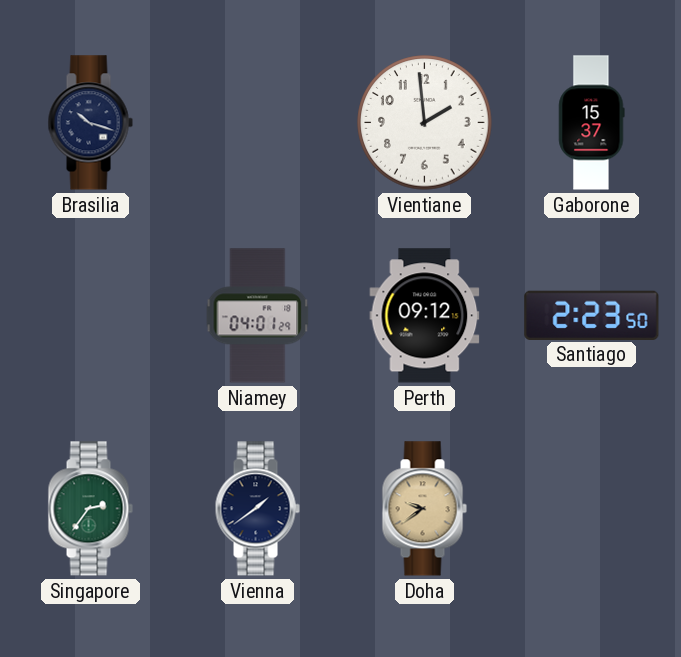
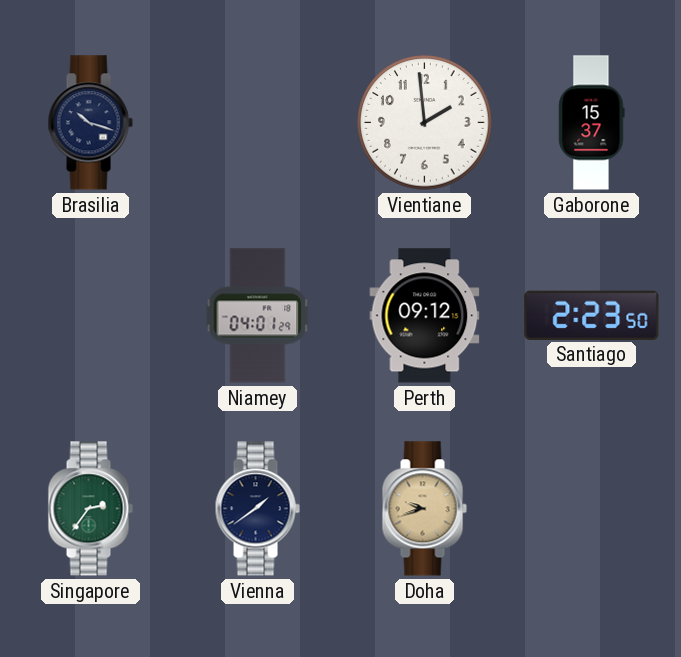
Doha: 9:39 -> 9:42
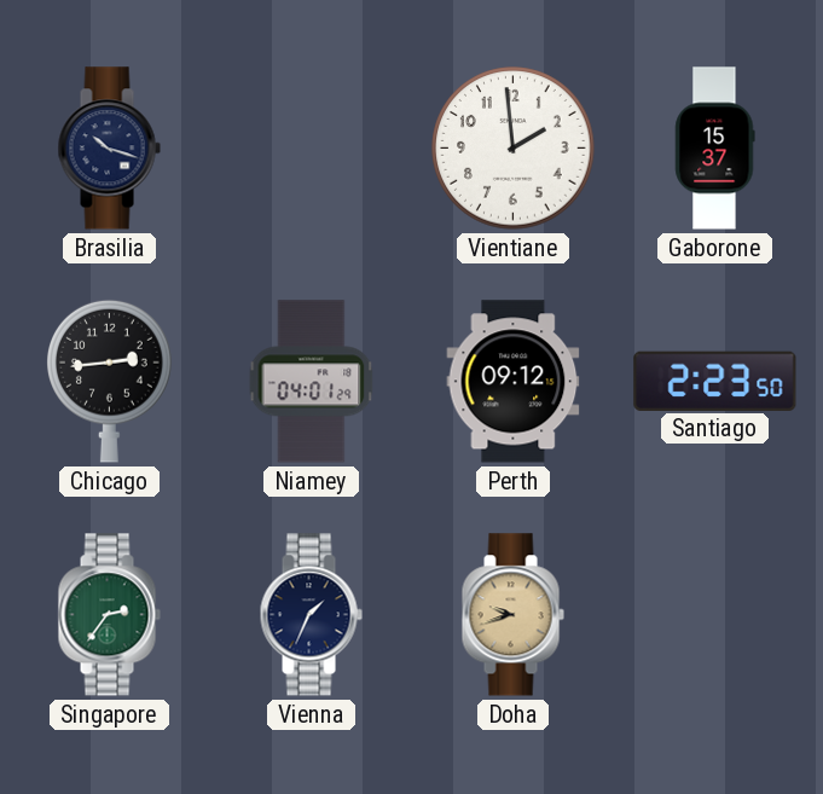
Chicago: none -> 2:44
Vienna: 1:39 -> 1:34
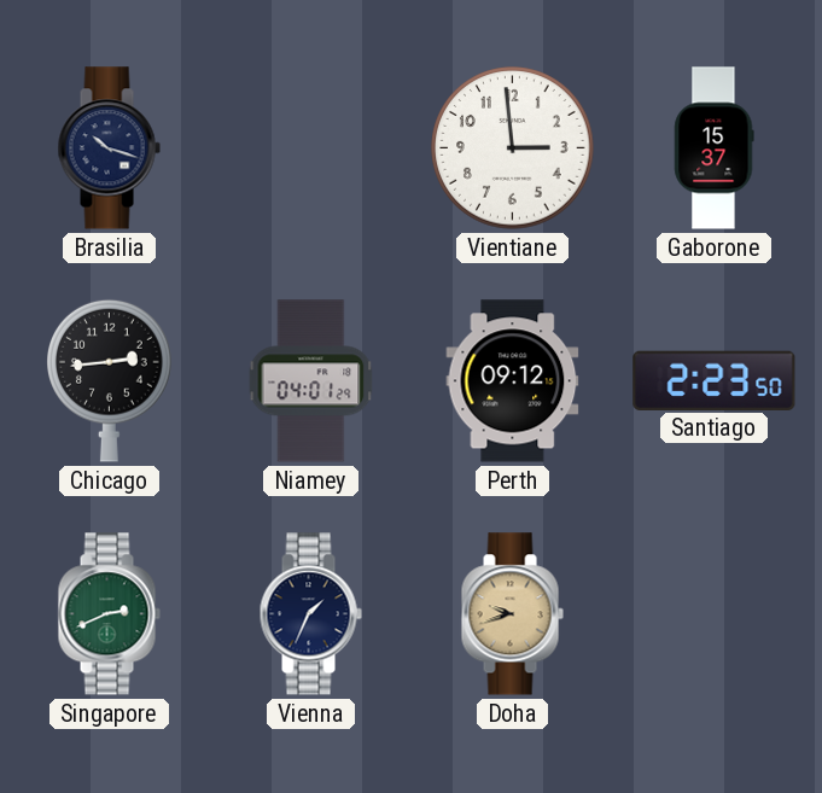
Vientiane: 1:59 -> 2:59
Singapore: 2:36 -> 2:41
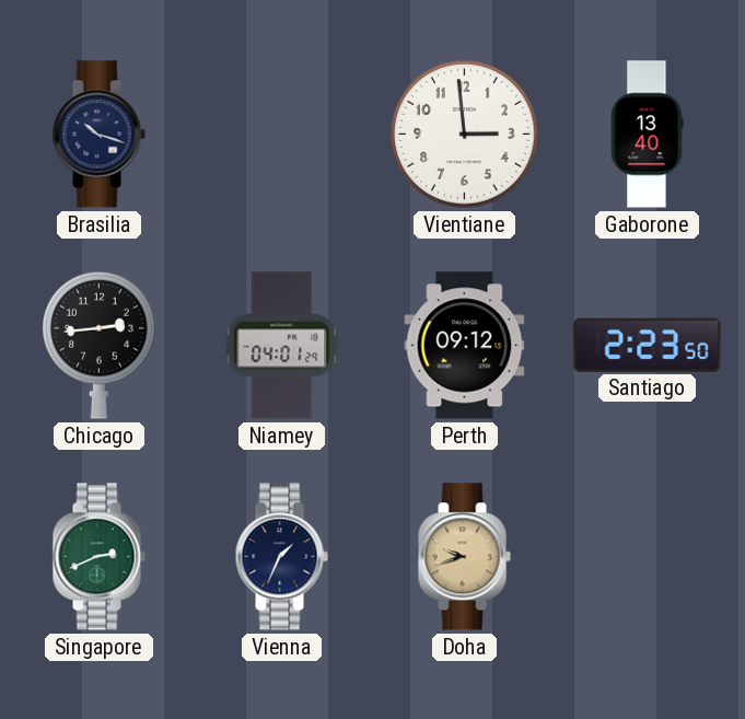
Gaborone: 15:37 -> 13:40
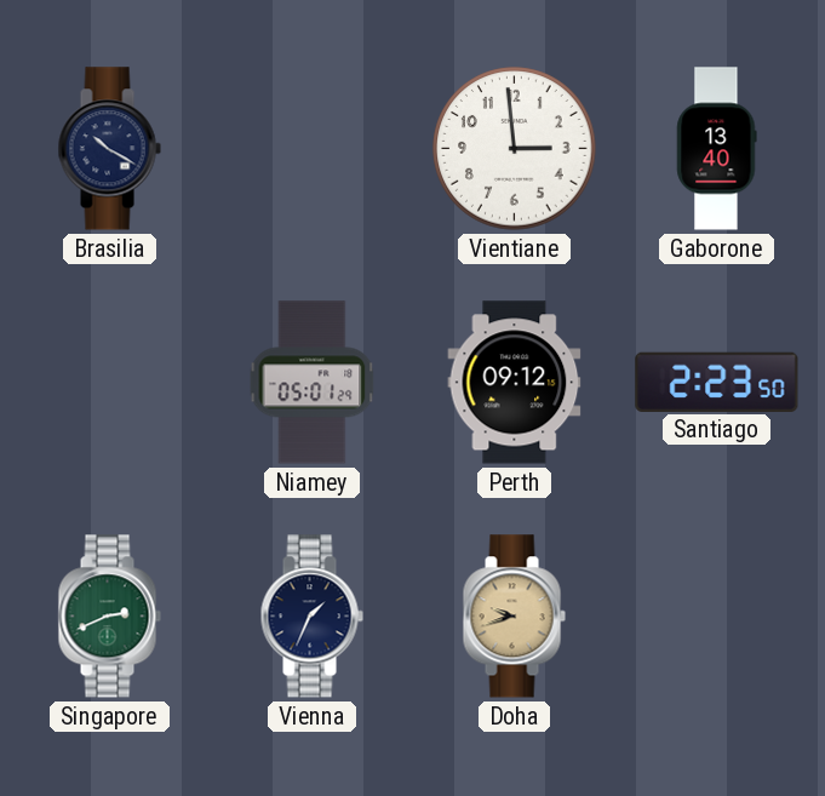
Brasilia: 10:18 -> 10:20
Chicago: 2:44 -> none
Niamey: 04:01 -> 05:01
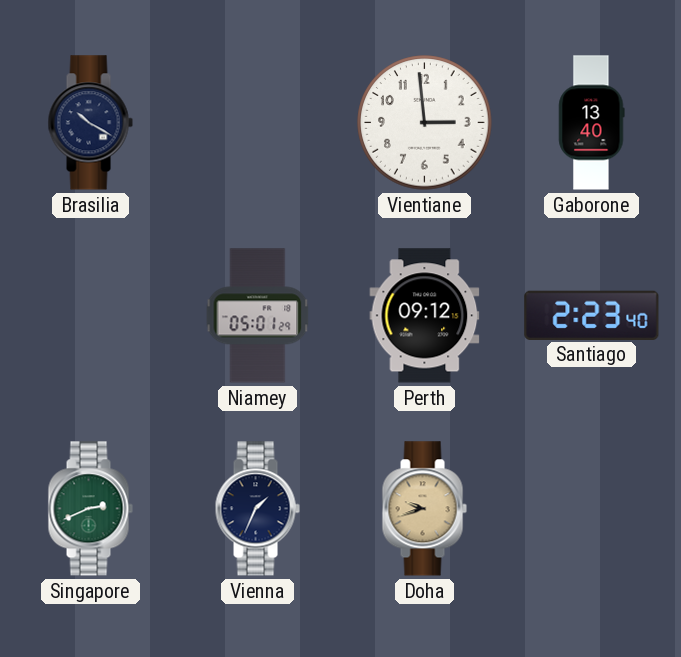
Santiago: 2:23:50 -> 2:23:40
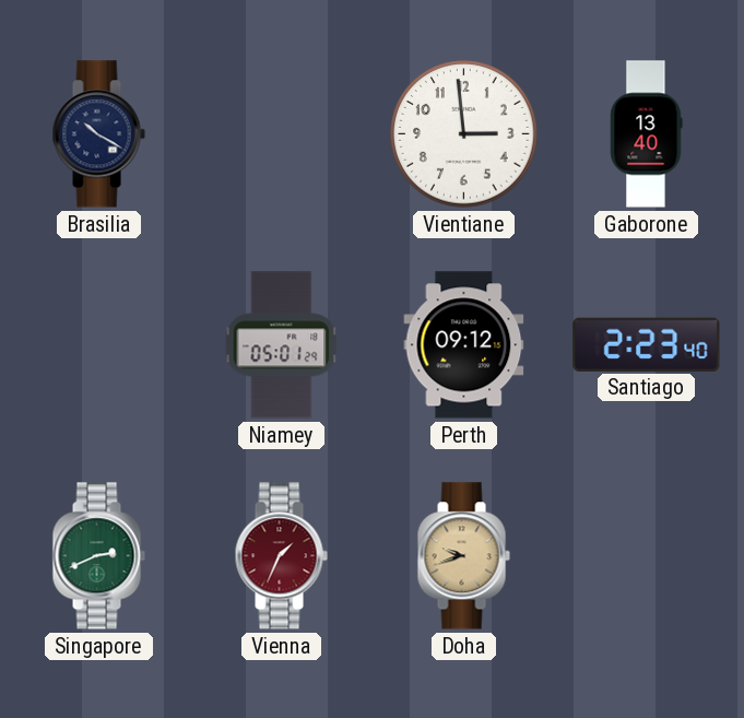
Vienna dial: navy -> burgundy
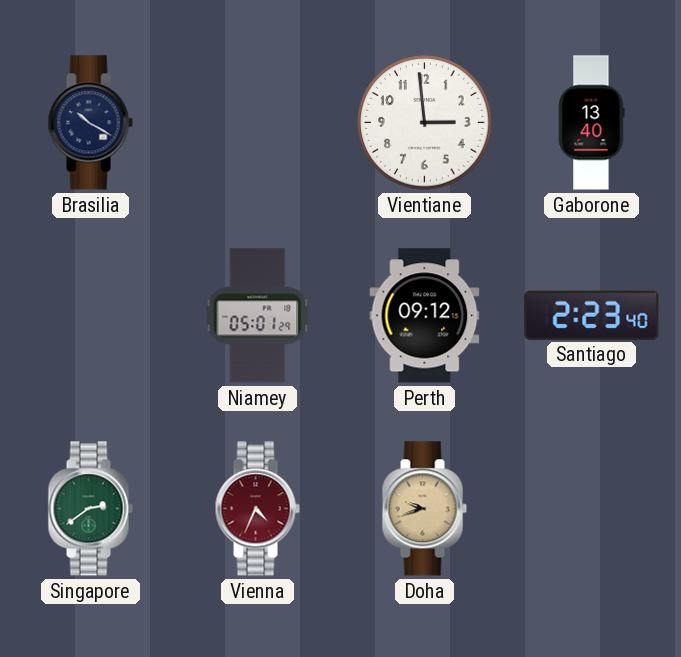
Singapore: 2:41 -> 2:39
Vienna: 1:34 -> 4:34
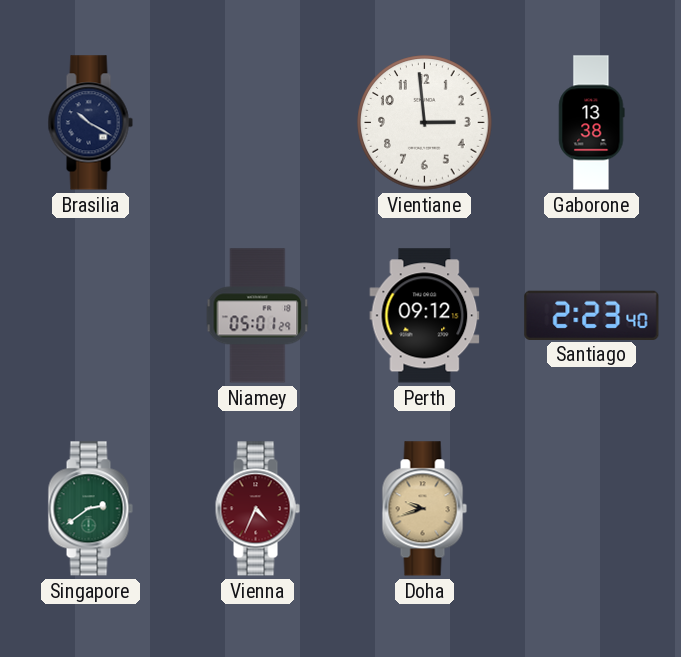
Gaborone: 13:40 -> 13:38
